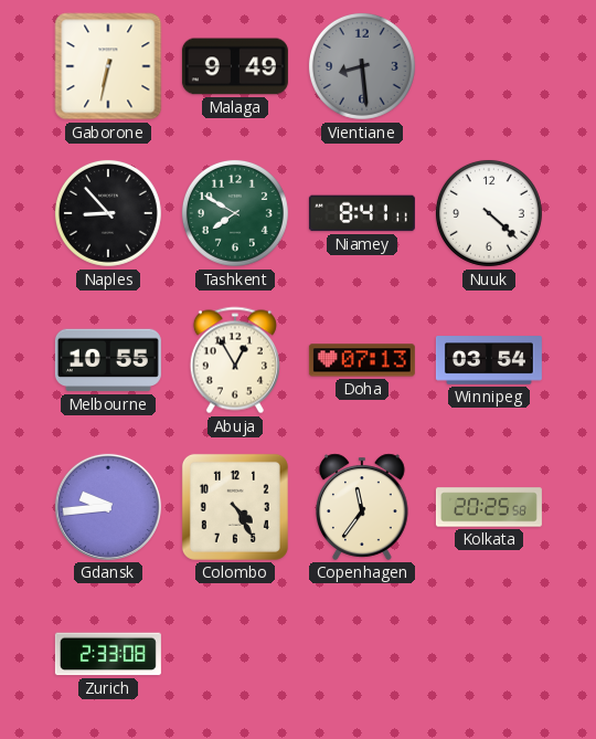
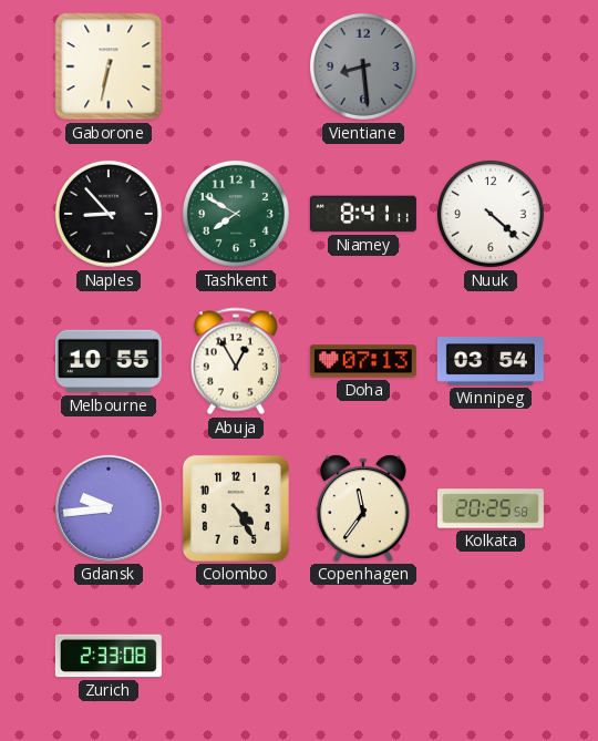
Malaga: 9:49 -> none
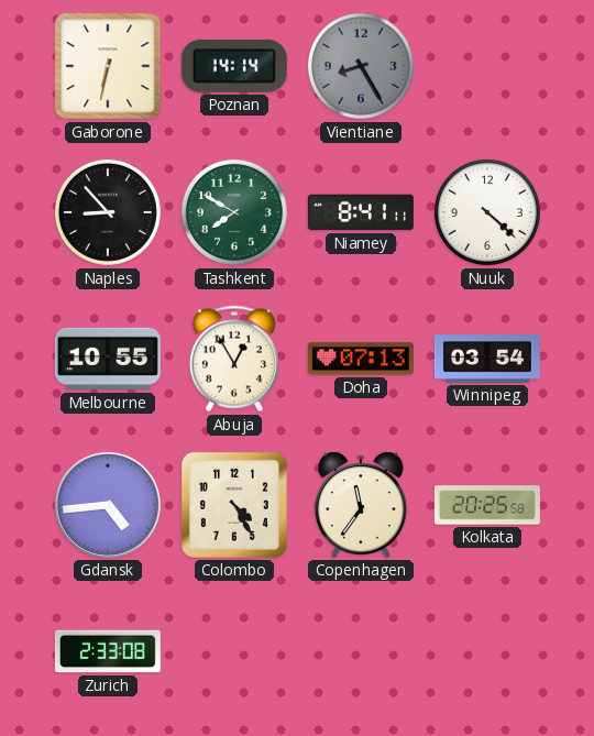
Poznan: none -> 14:14
Vientiane: 8:29 -> 8:25
Gdansk: 9:44 -> 4:44
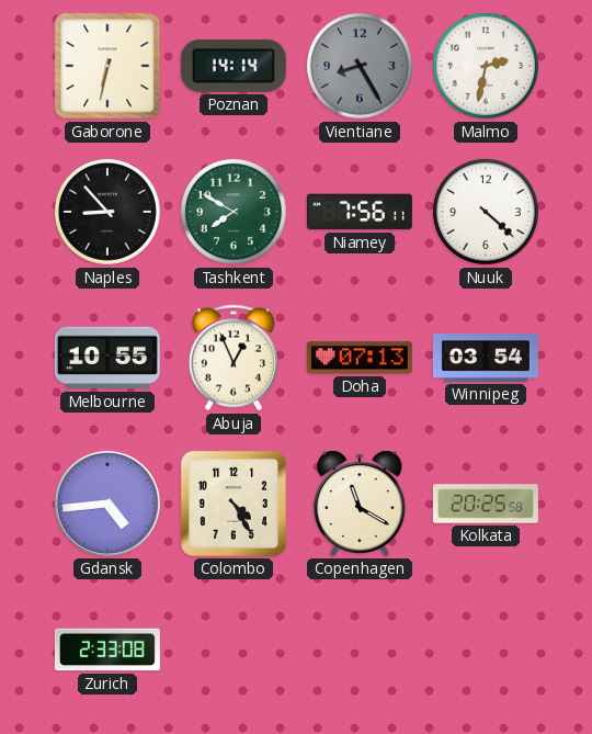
Malmo: none -> 2:32
Niamey: 8:41 -> 7:56
Abuja: 12:55 -> 12:56
Copenhagen: 11:36 -> 11:20
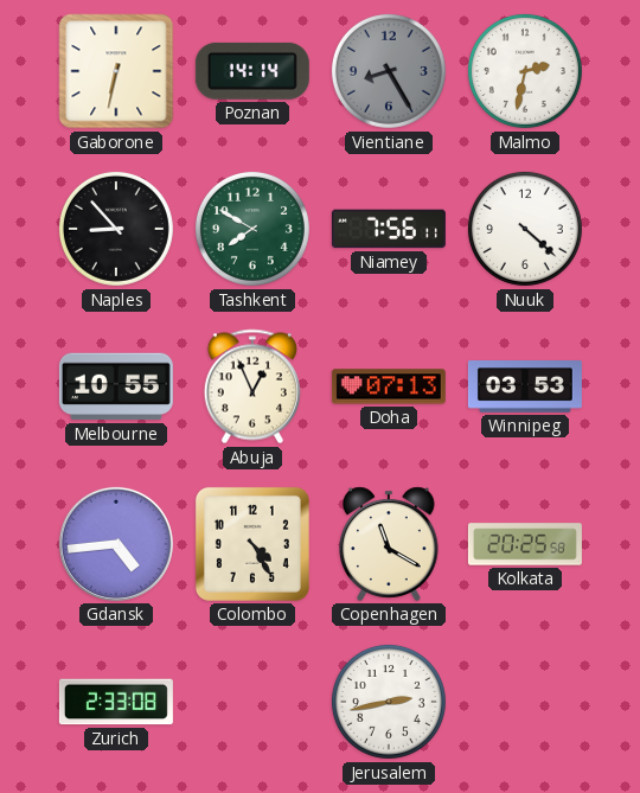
Winnipeg: 03:54 -> 03:53
Jerusalem: none -> 2:43
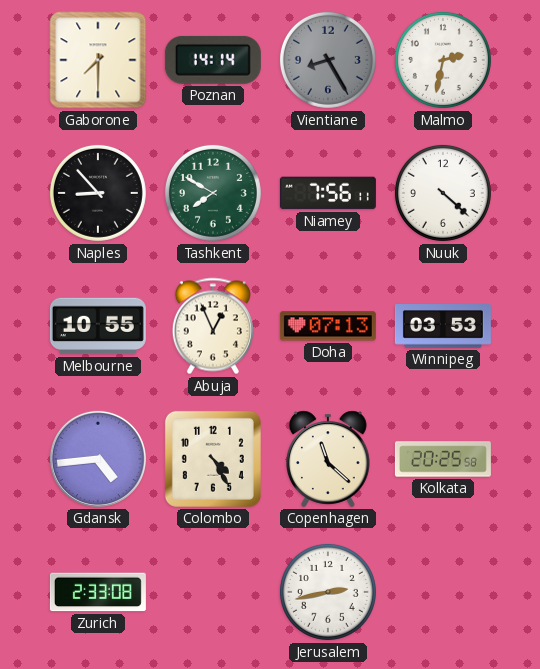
Gaborone: 6:32 -> 7:30
Copenhagen: 11:20 -> 11:22
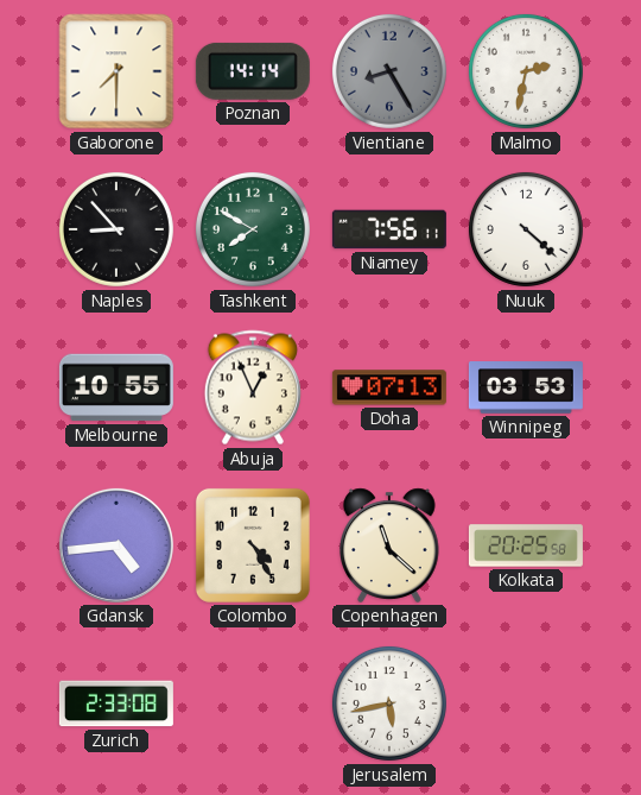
Jerusalem: 2:43 -> 5:43
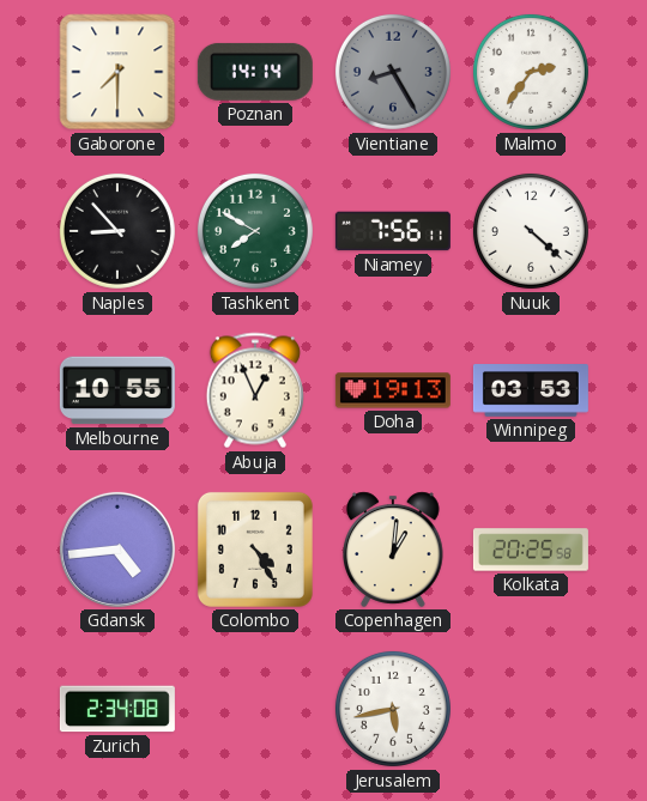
Malmo: 2:32 -> 2:36
Doha: 07:13 -> 19:13
Copenhagen: 11:22 -> 1:01
Zurich: 2:33 -> 2:34
